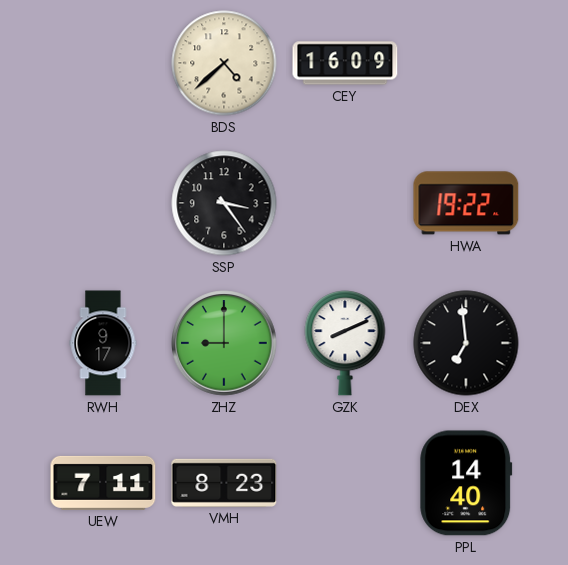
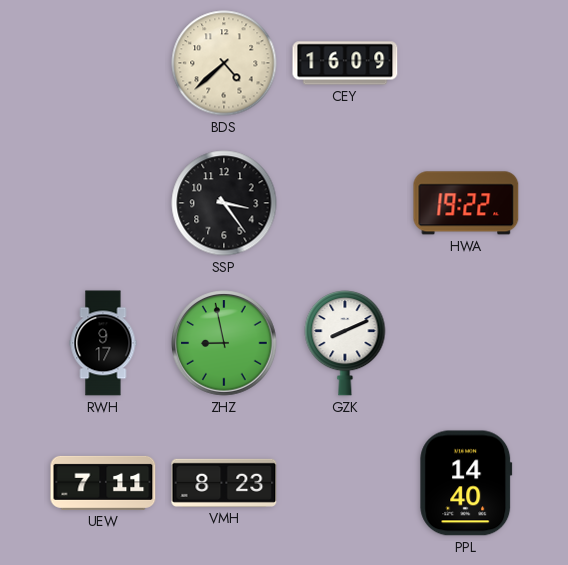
ZHZ: 9:00 -> 8:58
DEX: 6:59 -> none
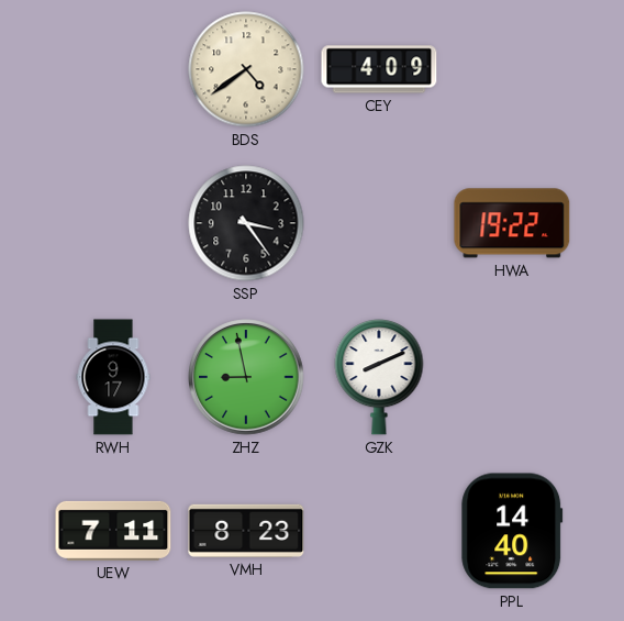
BDS: 4:38 -> 4:39
CEY: 16:09 -> 4:09
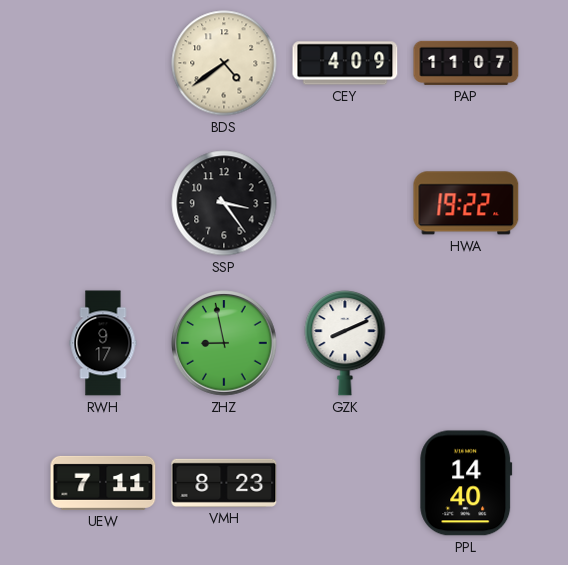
PAP: none -> 11:07
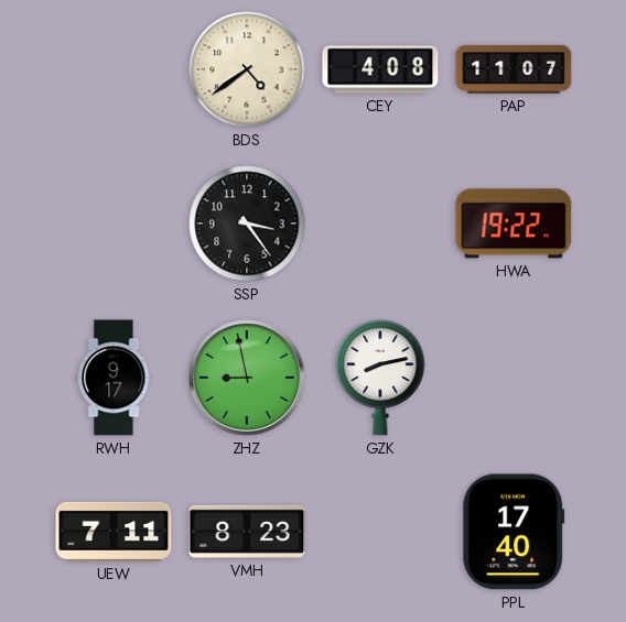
CEY: 4:09 -> 4:08
GZK: 8:11 -> 8:13
PPL: 14:40 -> 17:40
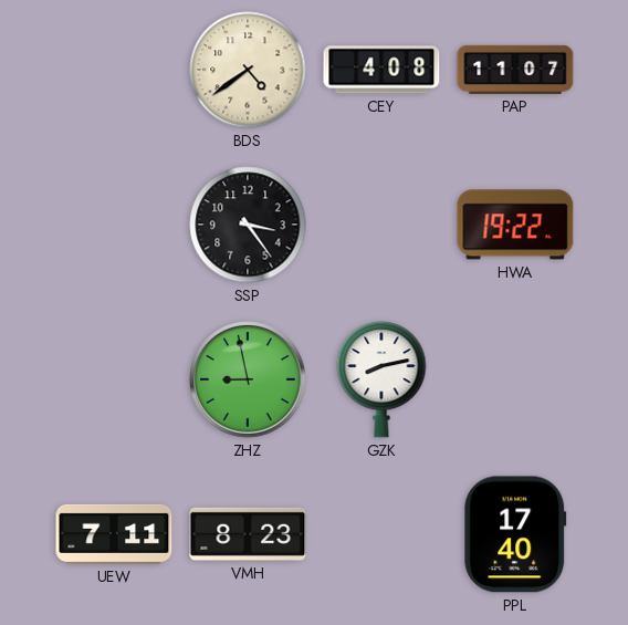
RWH: 9:17 -> none
